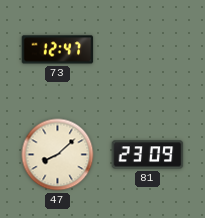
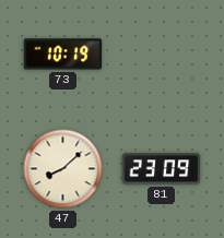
73: 12:47 -> 10:19
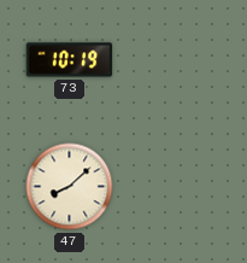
81: 23:09 -> none
